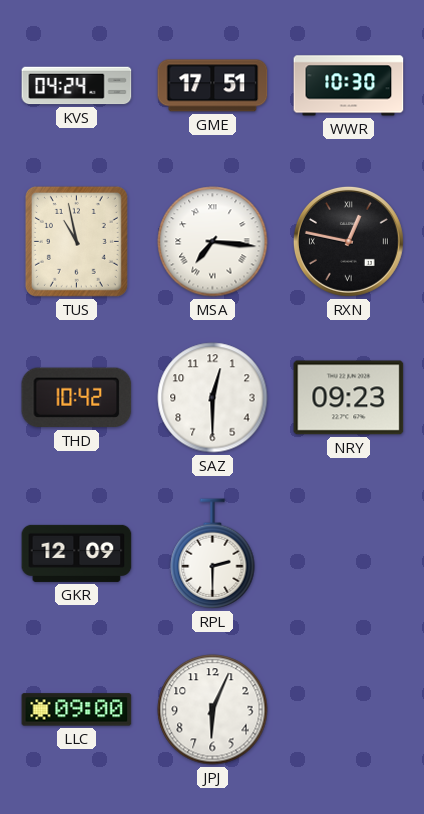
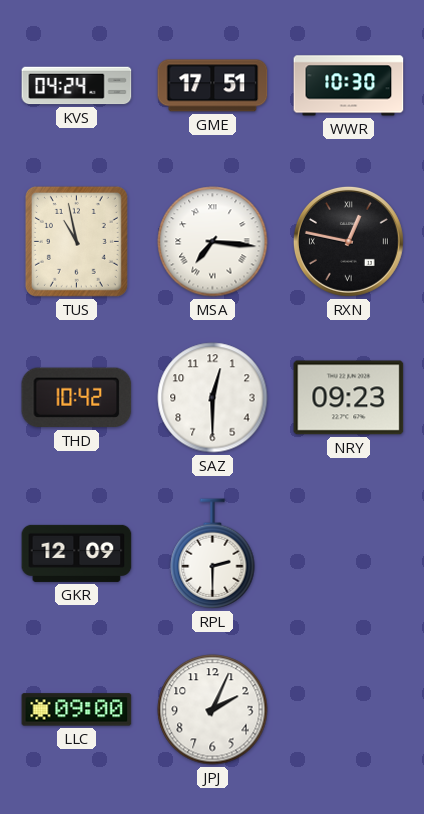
JPJ: 6:04 -> 2:04
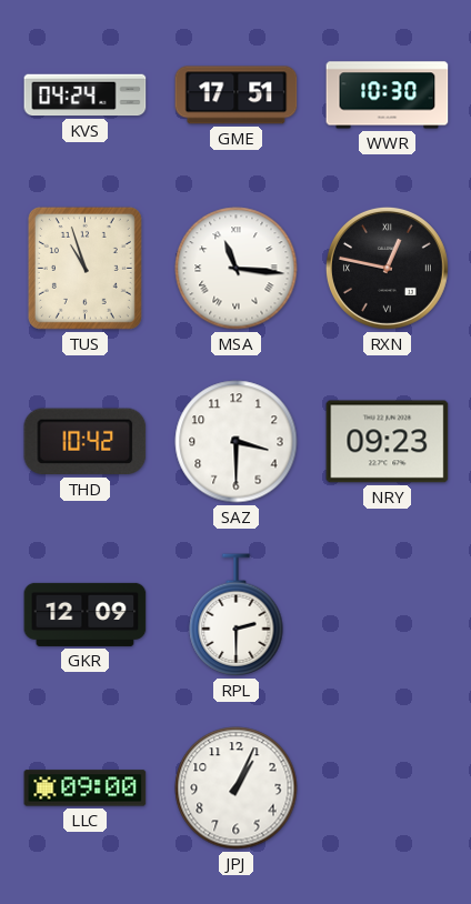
TUS: 10:58 -> 10:57
MSA: 7:16 -> 11:16
SAZ: 12:30 -> 3:30
JPJ: 2:04 -> 1:04
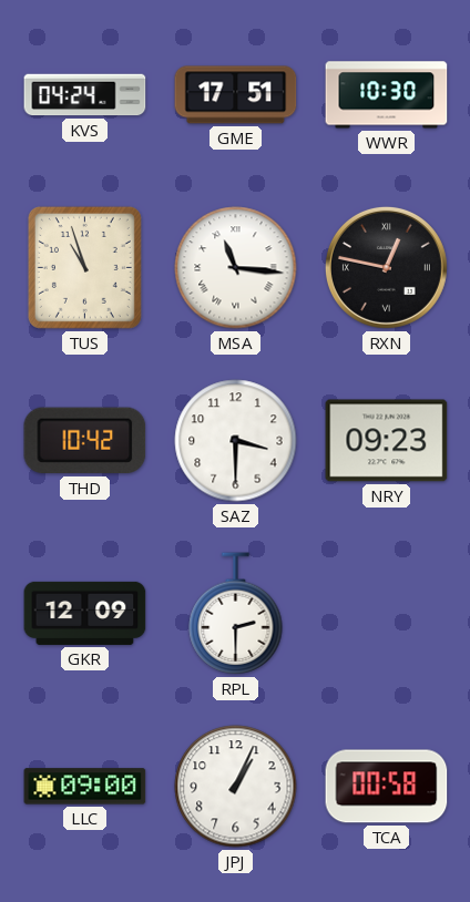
TCA: none -> 00:58
